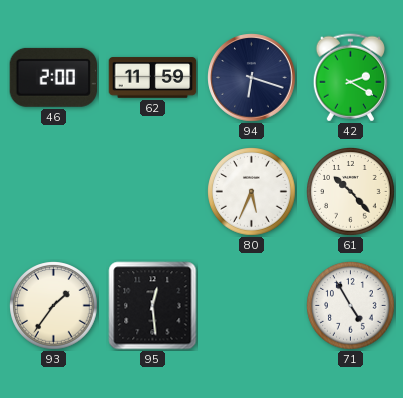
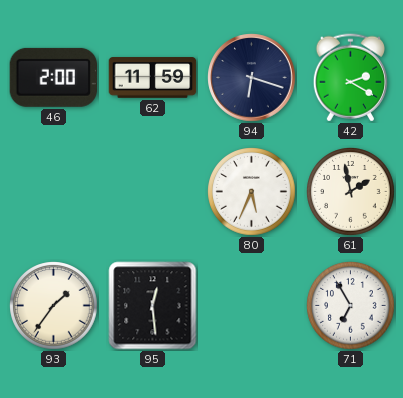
61: 10:23 -> 1:58
71: 4:55 -> 6:55
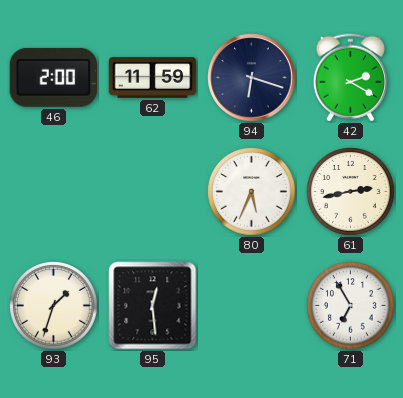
61: 1:58 -> 2:43
93: 1:36 -> 1:33
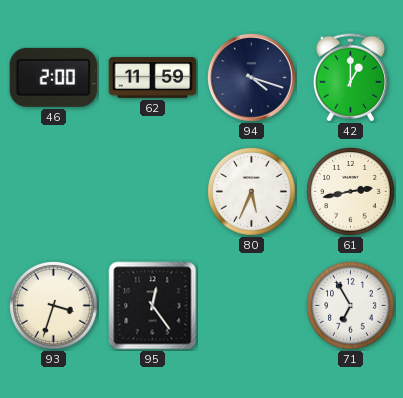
94: 6:18 -> 4:18
42: 2:20 -> 1:00
93: 1:33 -> 3:33
95: 12:29 -> 12:24
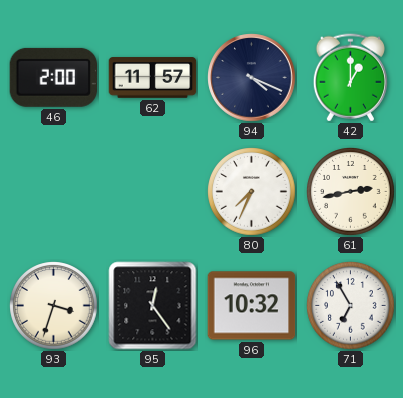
62: 11:59 -> 11:57
94: 4:18 -> 4:19
80: 5:34 -> 7:34
96: none -> 10:32
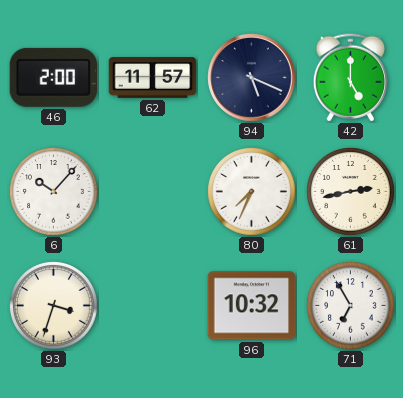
94: 4:19 -> 5:19
42: 1:00 -> 5:00
6: none -> 10:07
95: 12:24 -> none
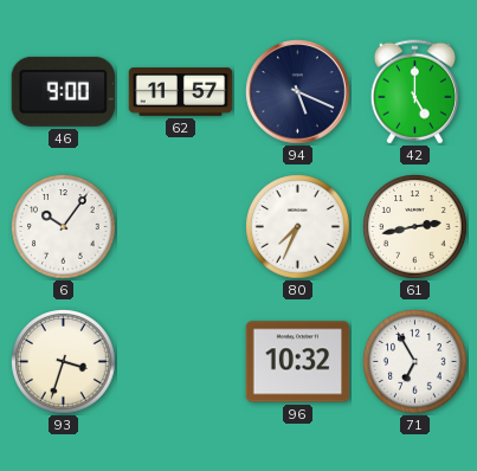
46: 2:00 -> 9:00
6: 10:07 -> 10:06
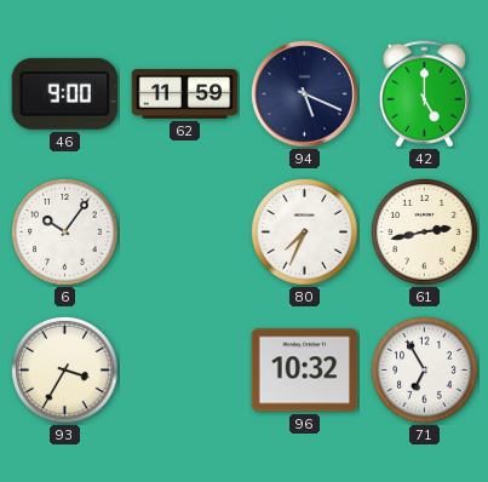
62: 11:57 -> 11:59
93: 3:33 -> 3:35
